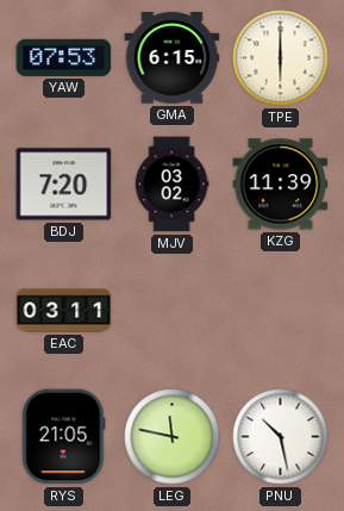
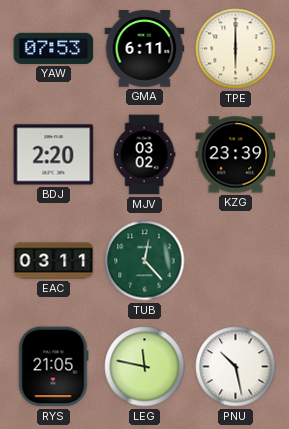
GMA: 6:15 -> 6:11
BDJ: 7:20 -> 2:20
KZG: 11:39 -> 23:39
TUB: none -> 12:23
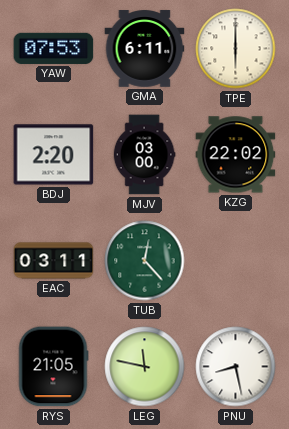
MJV: 03:02 -> 03:00
KZG: 23:39 -> 22:02
PNU: 10:28 -> 8:28
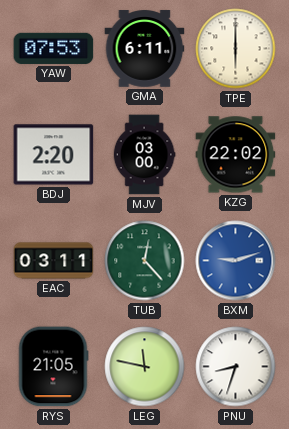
BXM: none -> 9:12
PNU: 8:28 -> 8:33
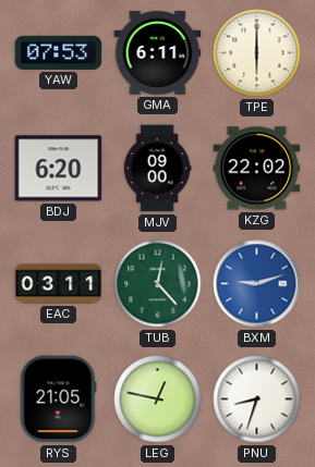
BDJ: 2:20 -> 6:20
MJV: 03:00 -> 09:00
LEG: 11:47 -> 12:47
